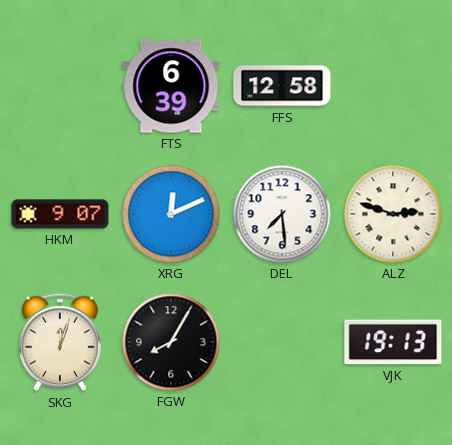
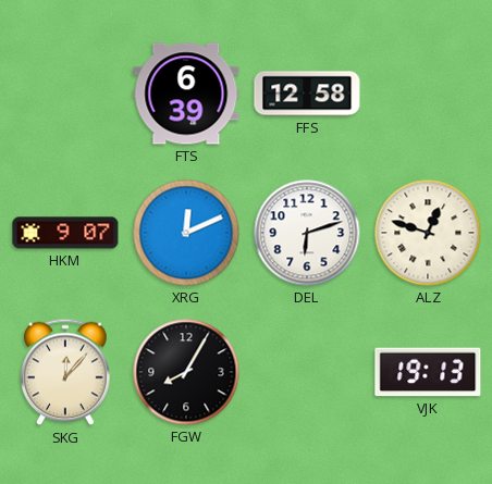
DEL: 7:29 -> 6:12
ALZ: 2:48 -> 12:48
SKG: 12:03 -> 12:07
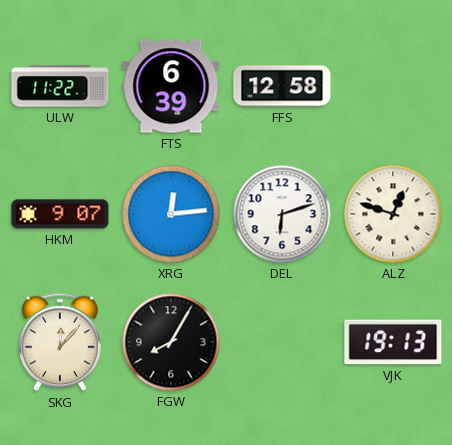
ULW: none -> 11:22
XRG: 12:11 -> 12:14
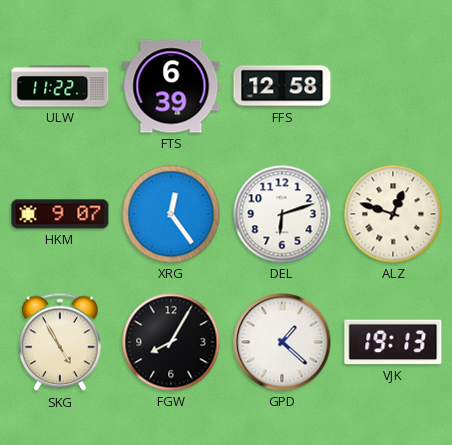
XRG: 12:14 -> 12:24
SKG: 12:07 -> 4:55
GPD: none -> 1:22
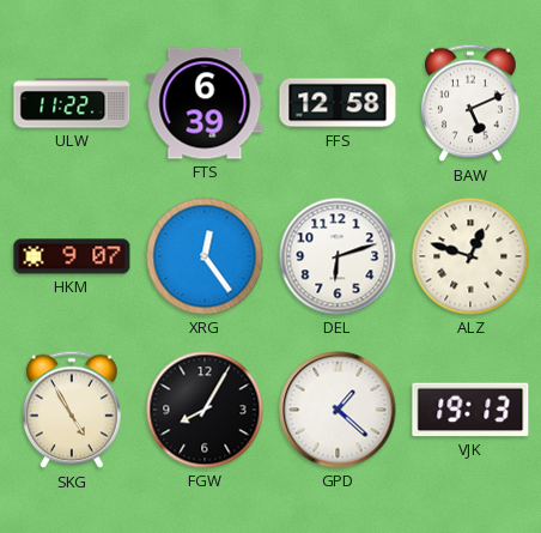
BAW: none -> 5:11
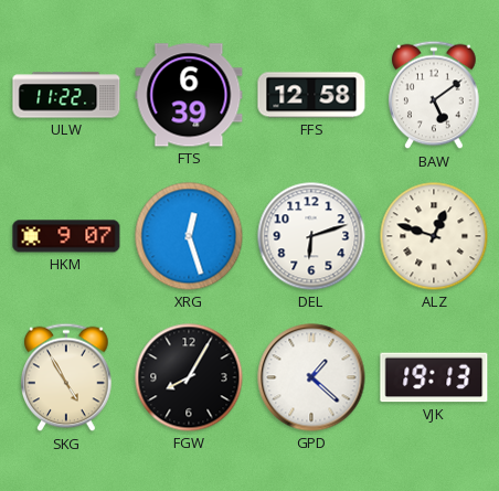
BAW: 5:11 -> 5:09
XRG: 12:24 -> 12:27
